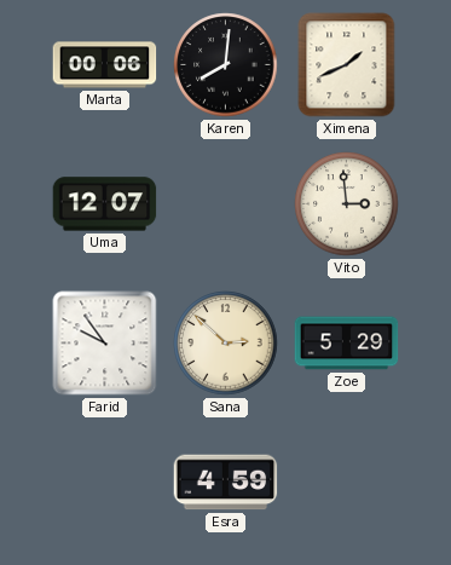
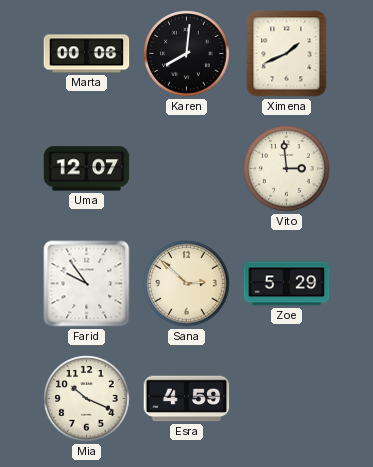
Mia: none -> 10:19
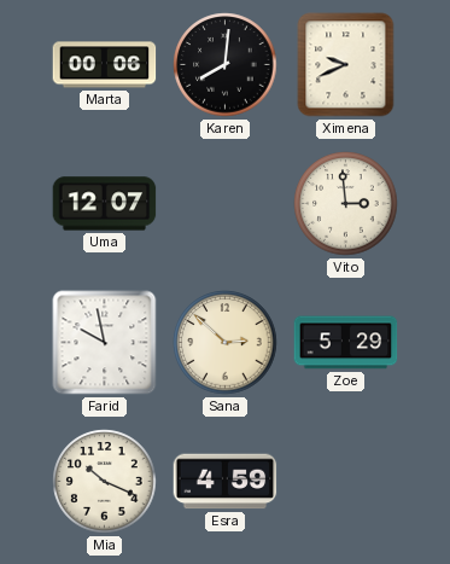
Ximena: 1:41 -> 9:41
Farid: 9:54 -> 9:58
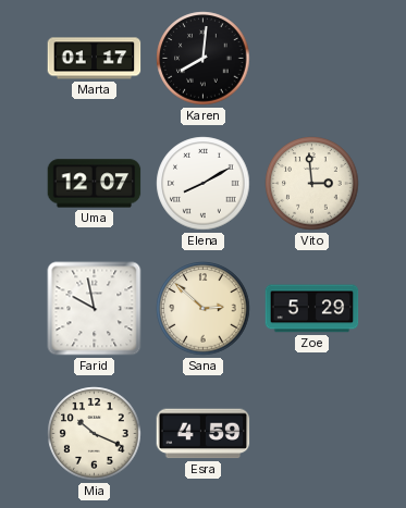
Marta: 00:06 -> 01:17
Ximena: 9:41 -> none
Elena: none -> 8:10
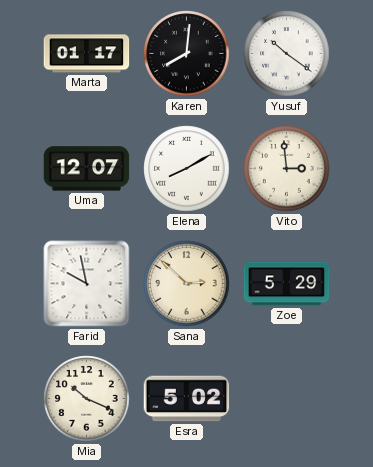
Yusuf: none -> 10:21
Esra: 4:59 -> 5:02
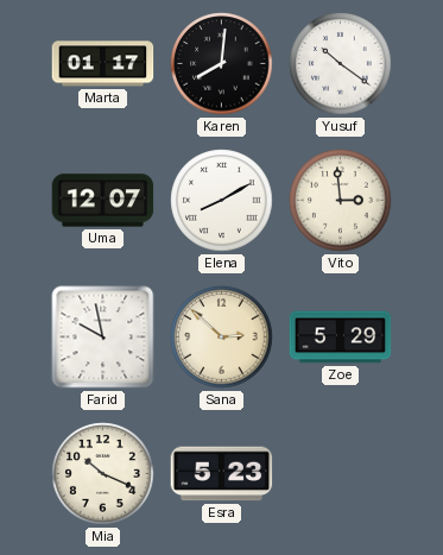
Esra: 5:02 -> 5:23
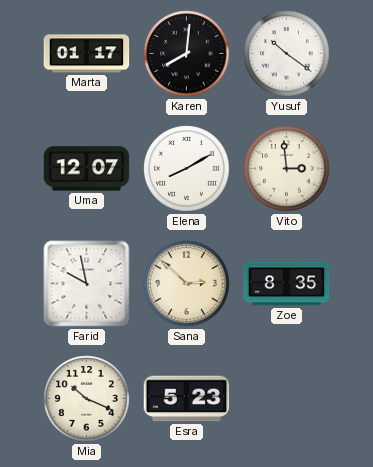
Zoe: 5:29 -> 8:35
